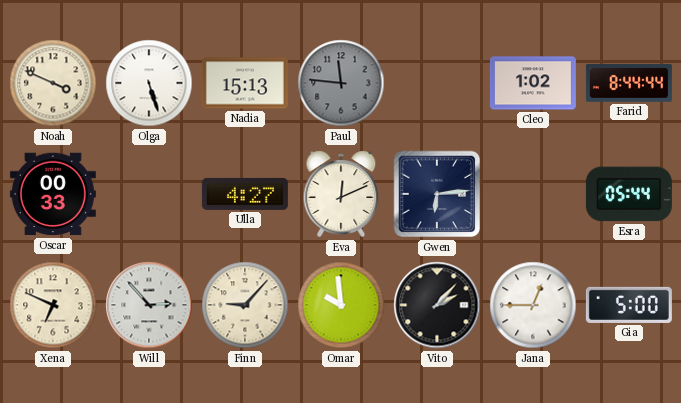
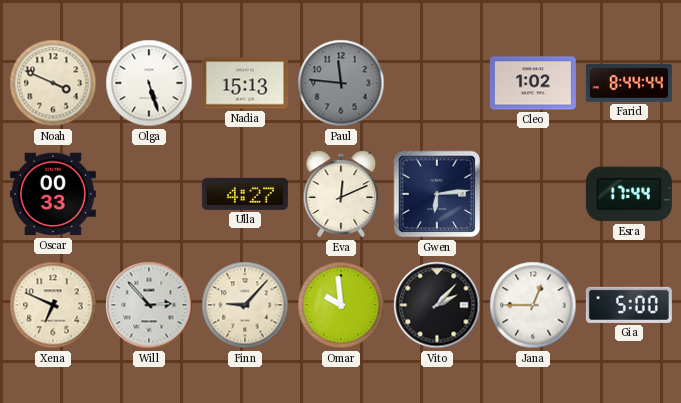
Esra: 05:44 -> 17:44
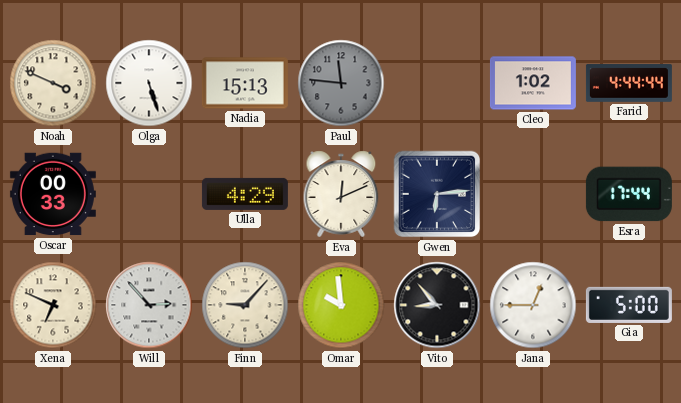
Farid: 8:44 -> 4:44
Ulla: 4:27 -> 4:29
Vito: 2:07 -> 8:53
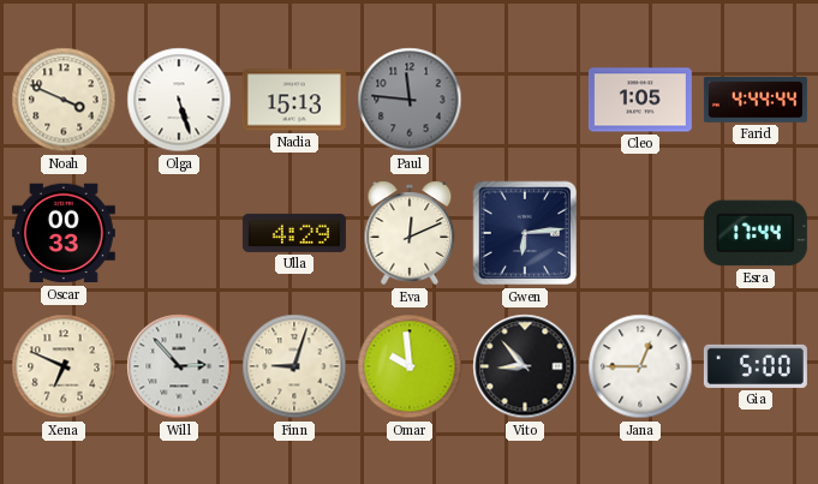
Cleo: 1:02 -> 1:05
Finn: 9:07 -> 9:03
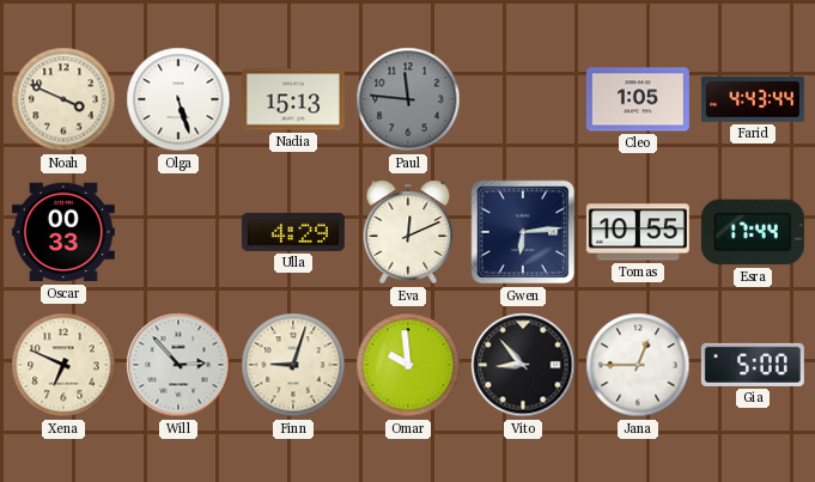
Farid: 4:44 -> 4:43
Tomas: none -> 10:55
